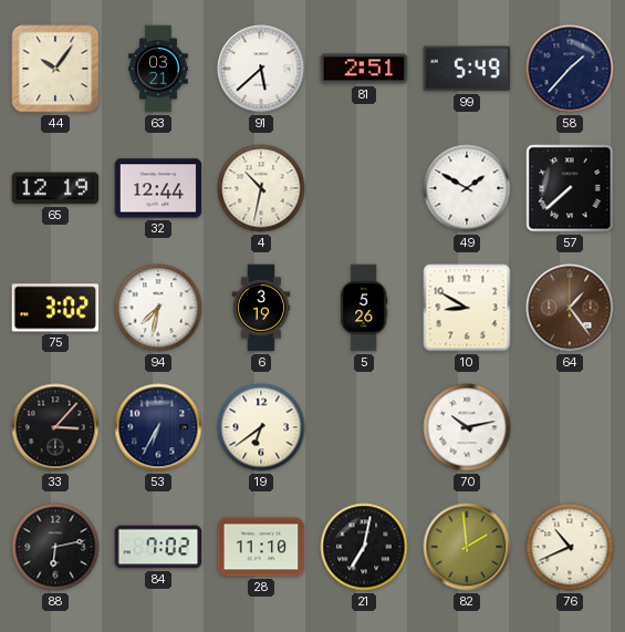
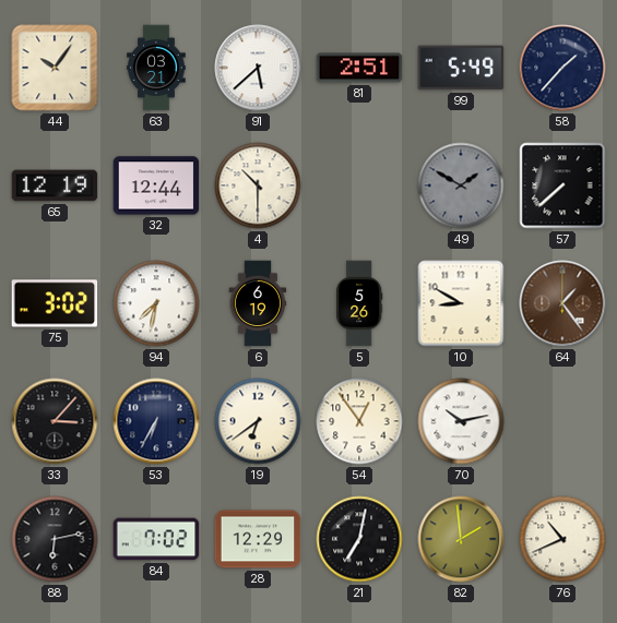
4: 10:32 -> 10:30
49 dial: white -> grey
6: 3:19 -> 6:19
54: none -> 12:54
28: 11:10 -> 12:29
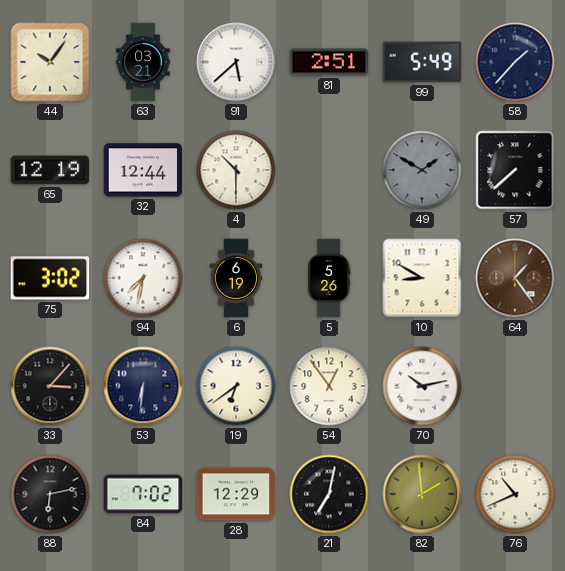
53: 6:35 -> 6:31
